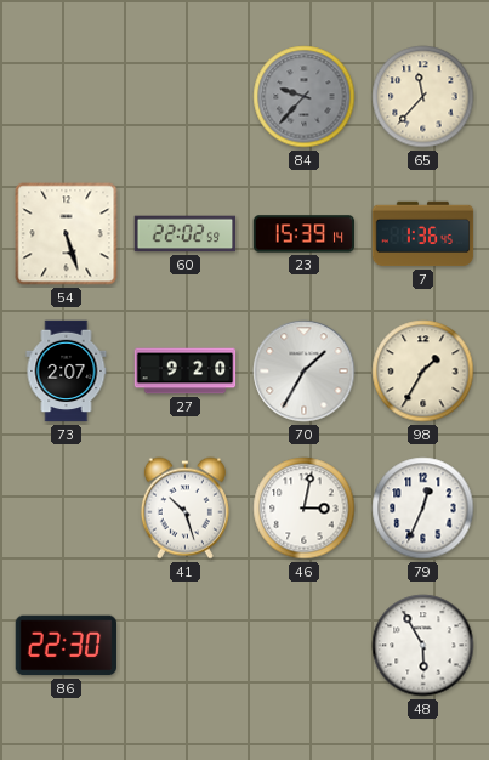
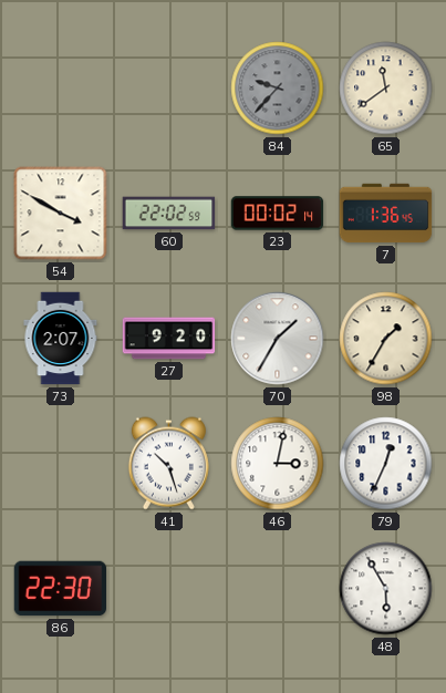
65: 11:37 -> 11:39
54: 5:27 -> 3:50
23: 15:39 -> 00:02
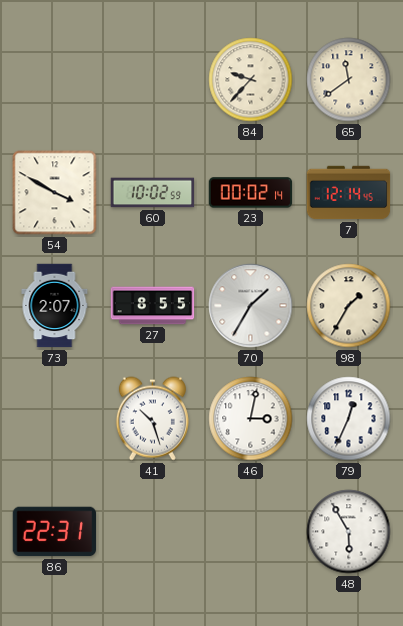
84 dial: grey -> cream
60: 22:02 -> 10:02
7: 1:36 -> 12:14
27: 9:20 -> 8:55
86: 22:30 -> 22:31
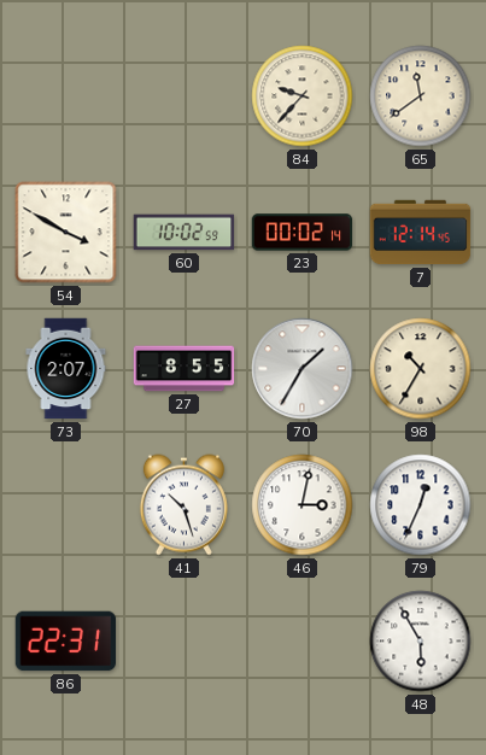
98: 1:35 -> 10:35
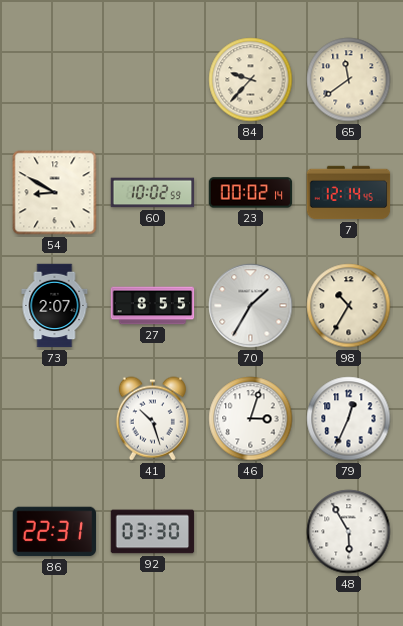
54: 3:50 -> 8:50
46: 3:02 -> 3:03
92: none -> 03:30
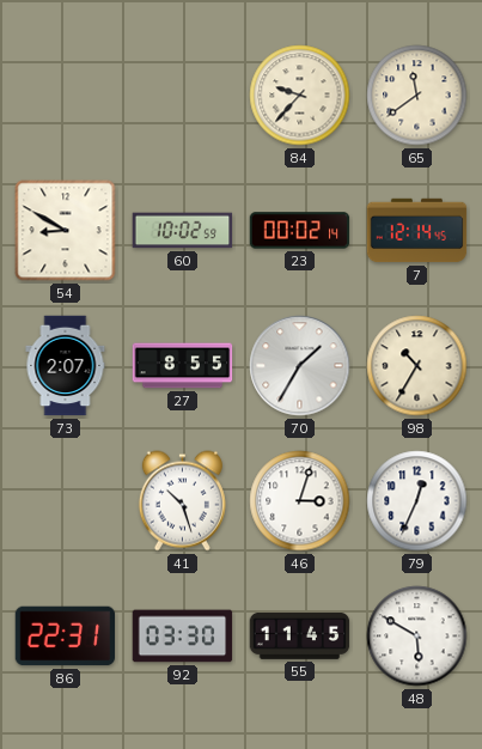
55: none -> 11:45
48: 5:55 -> 5:50
